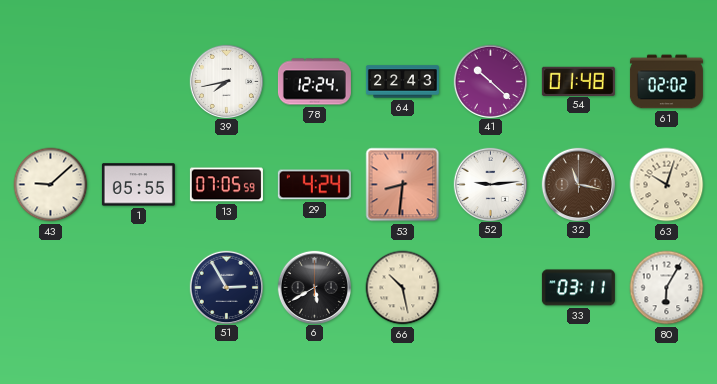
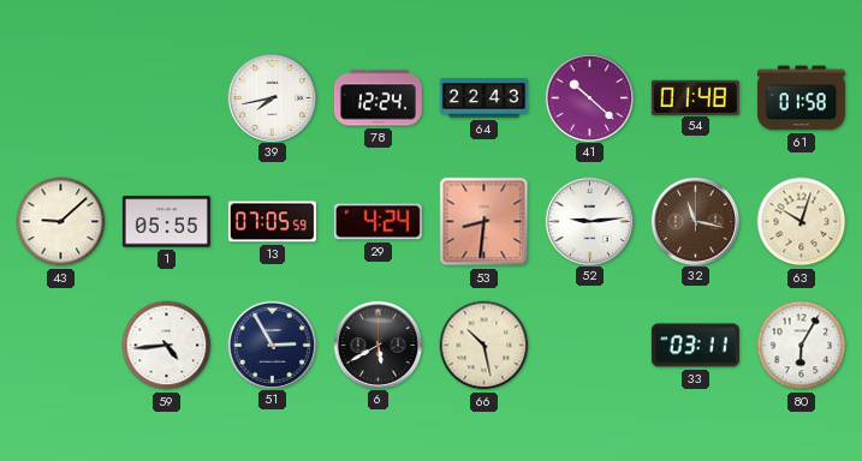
61: 02:02 -> 01:58
59: none -> 4:44
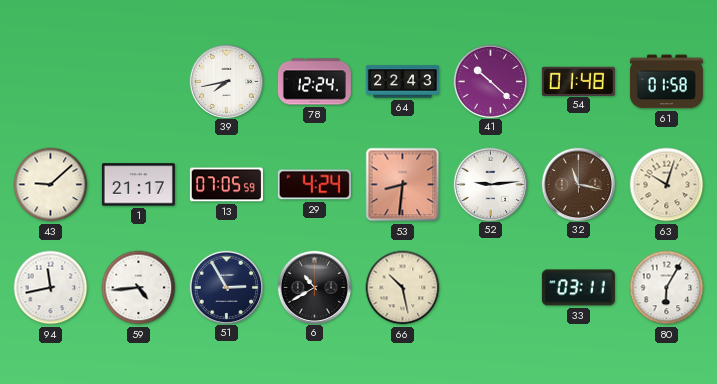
1: 05:55 -> 21:17
94: none -> 11:43
6: 5:40 -> 10:40
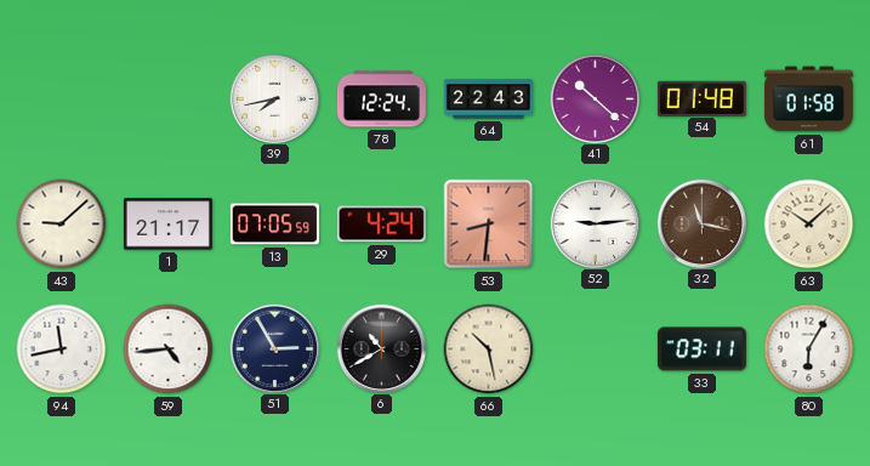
63: 10:03 -> 10:08
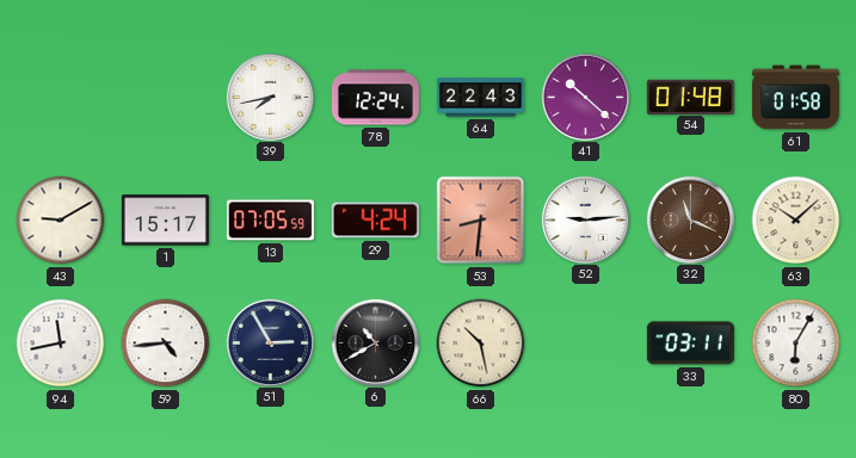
43: 9:08 -> 9:10
1: 21:17 -> 15:17
32: 11:17 -> 11:19
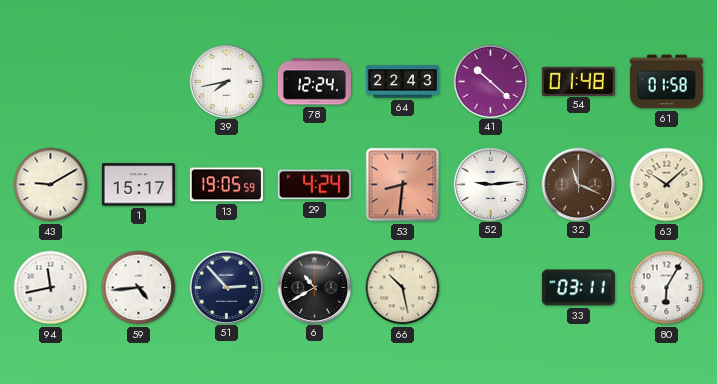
13: 07:05 -> 19:05
51: 2:55 -> 2:53
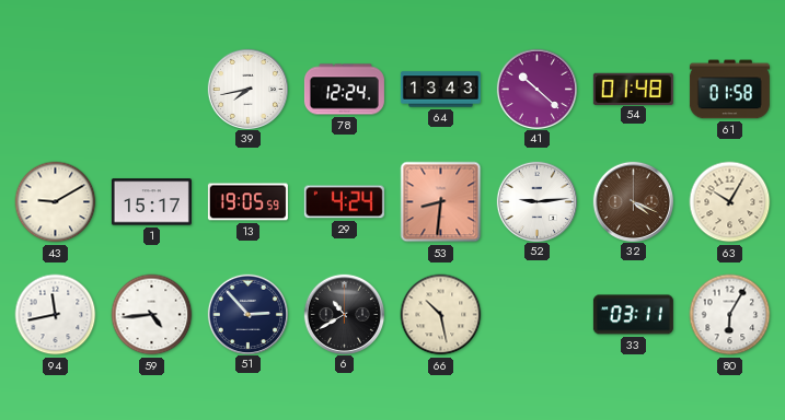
64: 22:43 -> 13:43
32: 11:19 -> 4:19
63: 10:08 -> 10:05
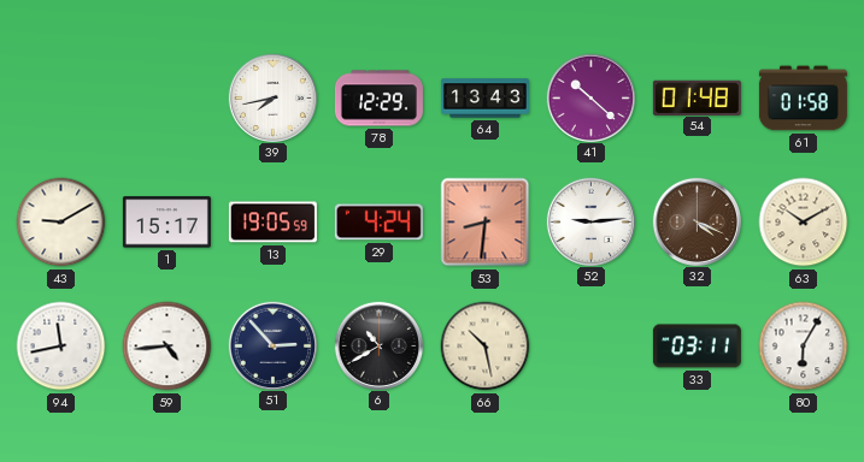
78: 12:24 -> 12:29
63: 10:05 -> 10:10
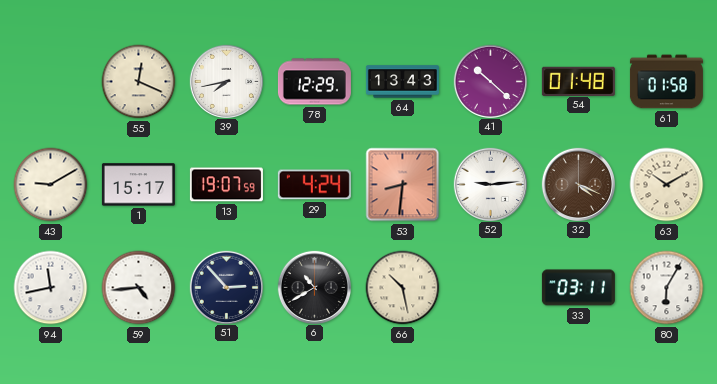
55: none -> 12:19
13: 19:05 -> 19:07
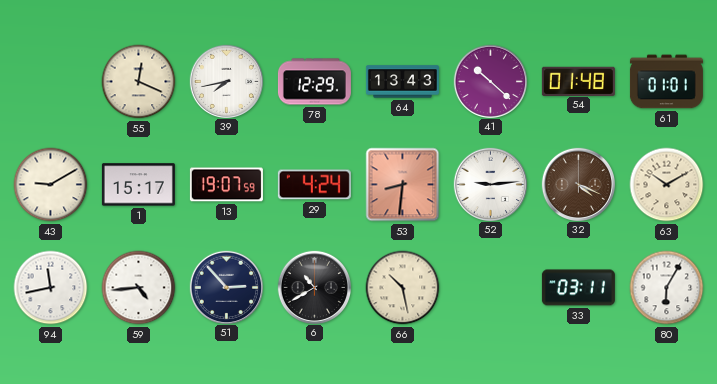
61: 01:58 -> 01:01
